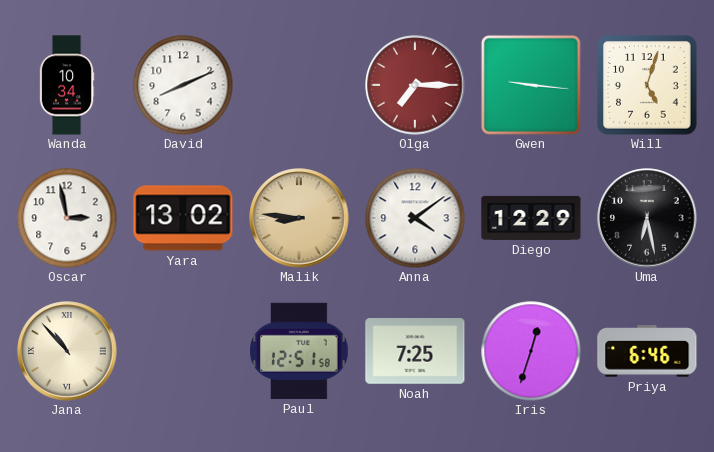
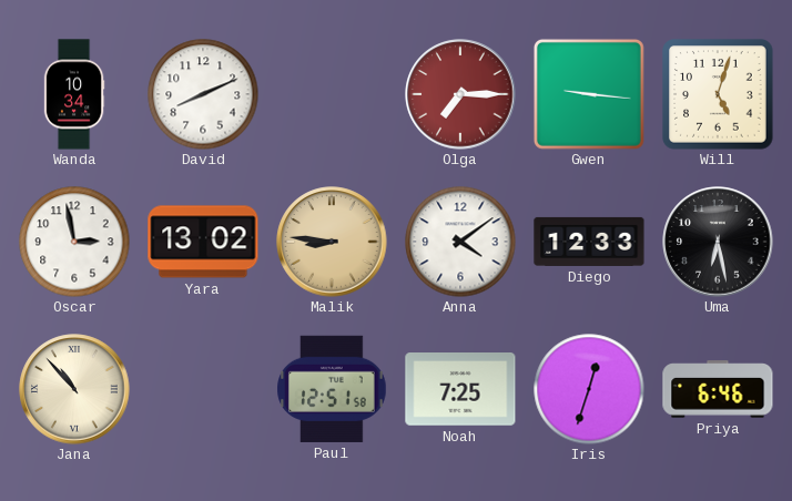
Diego: 12:29 -> 12:33
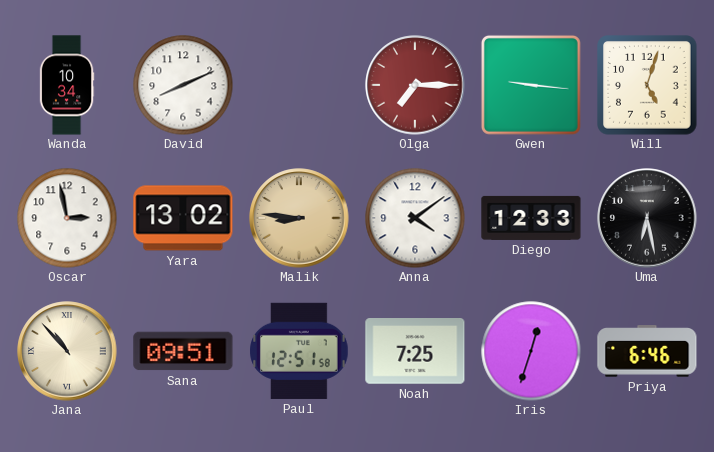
Sana: none -> 09:51
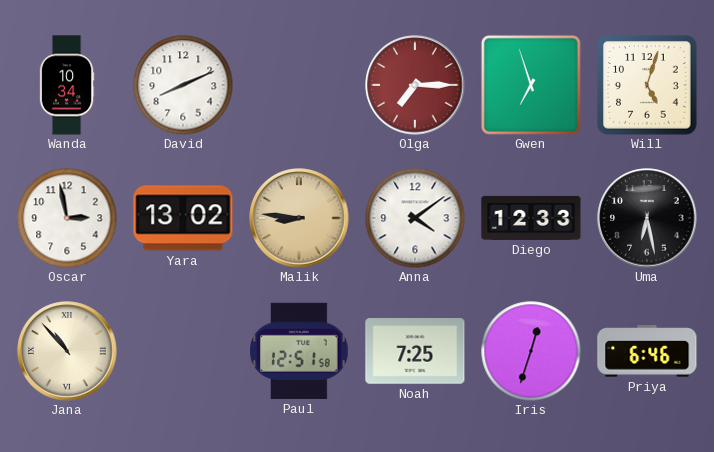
Gwen: 9:16 -> 6:57
Sana: 09:51 -> none
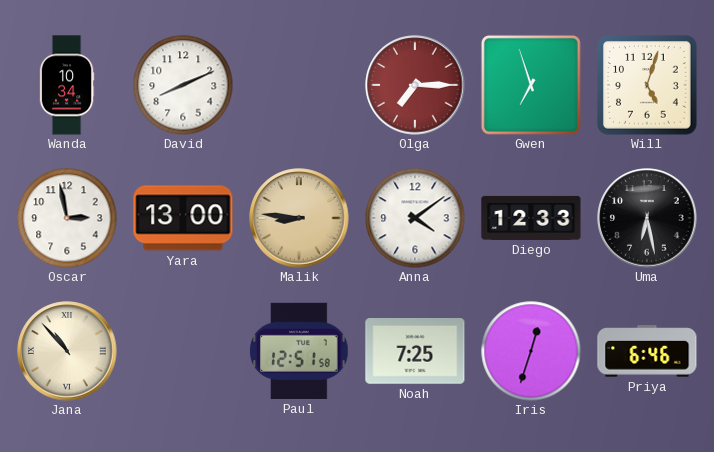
Yara: 13:02 -> 13:00
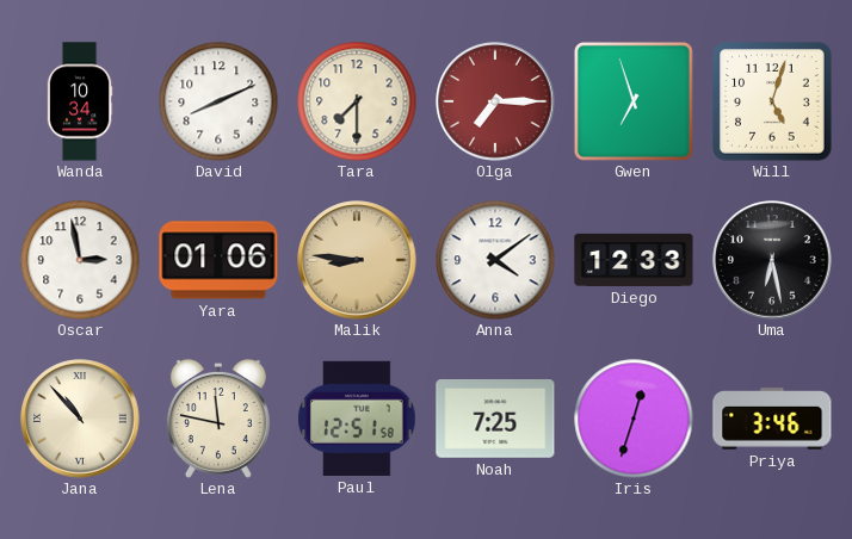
Tara: none -> 7:30
Yara: 13:00 -> 01:06
Lena: none -> 11:47
Priya: 6:46 -> 3:46
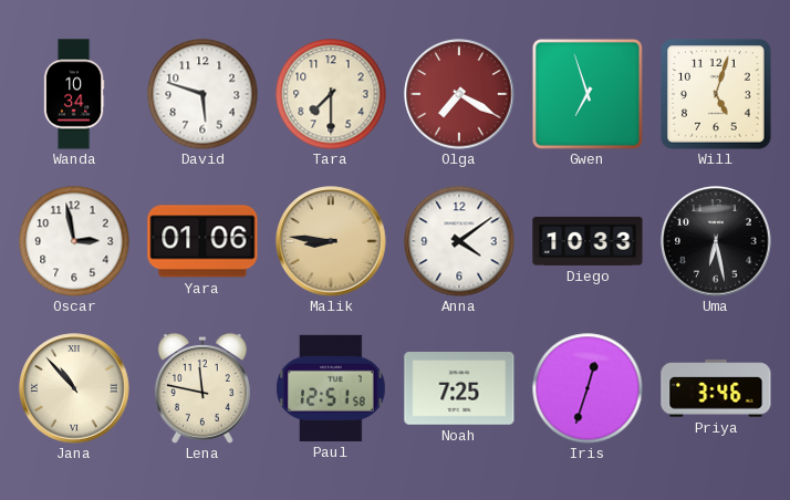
David: 8:11 -> 5:48
Olga: 7:15 -> 7:20
Diego: 12:33 -> 10:33
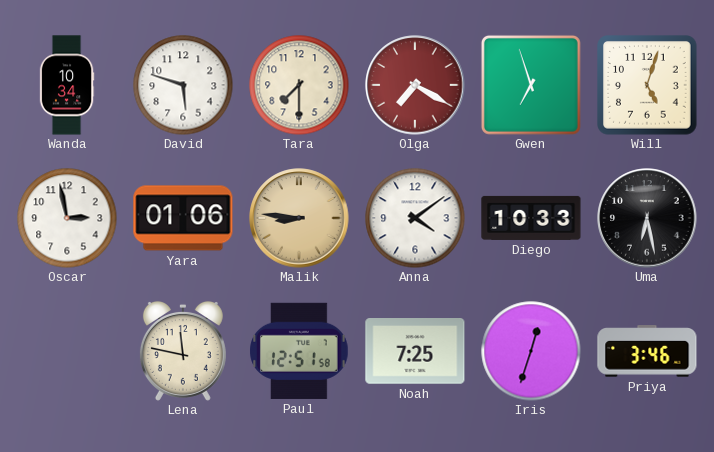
Jana: 10:53 -> none
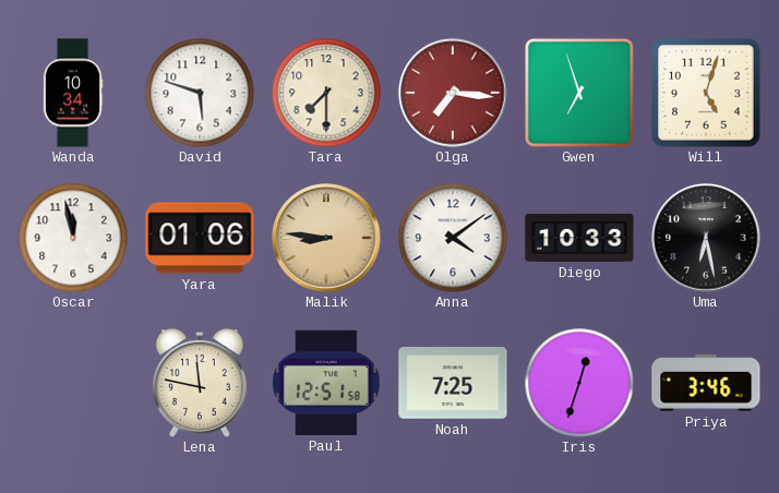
Olga: 7:20 -> 7:16
Oscar: 2:58 -> 11:58
